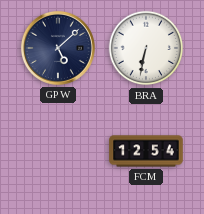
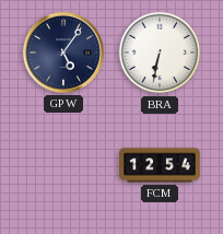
GPW: 5:08 -> 5:06
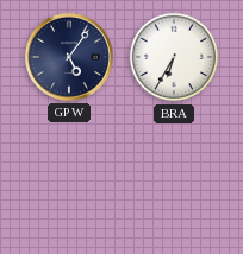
BRA: 6:32 -> 6:35
FCM: 12:54 -> none
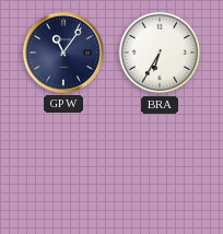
GPW: 5:06 -> 11:06
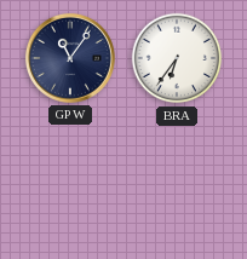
BRA: 6:35 -> 6:36
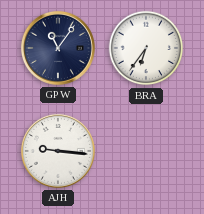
AJH: none -> 9:16
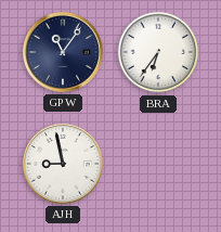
AJH: 9:16 -> 8:58
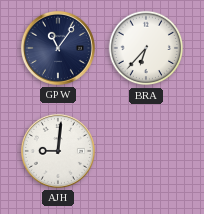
BRA: 6:36 -> 6:37
AJH: 8:58 -> 9:01
